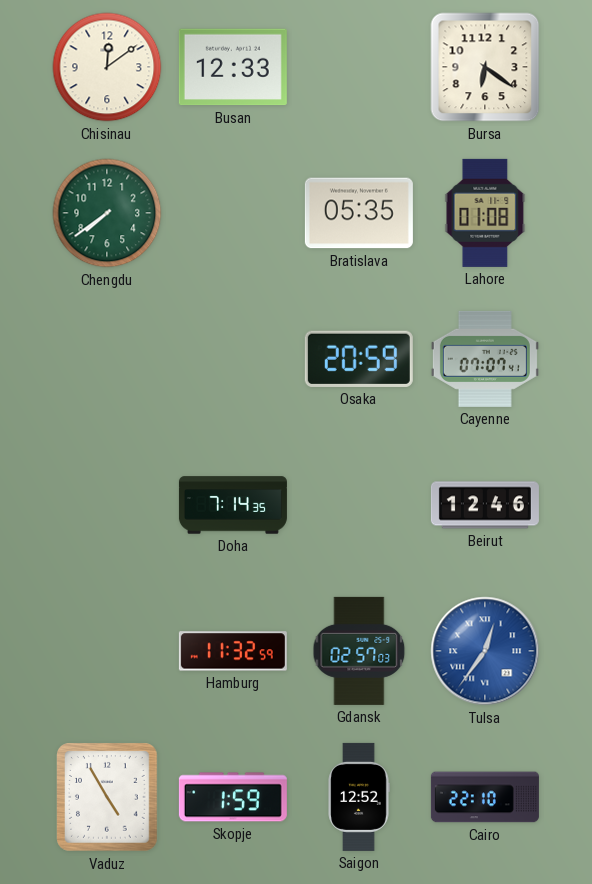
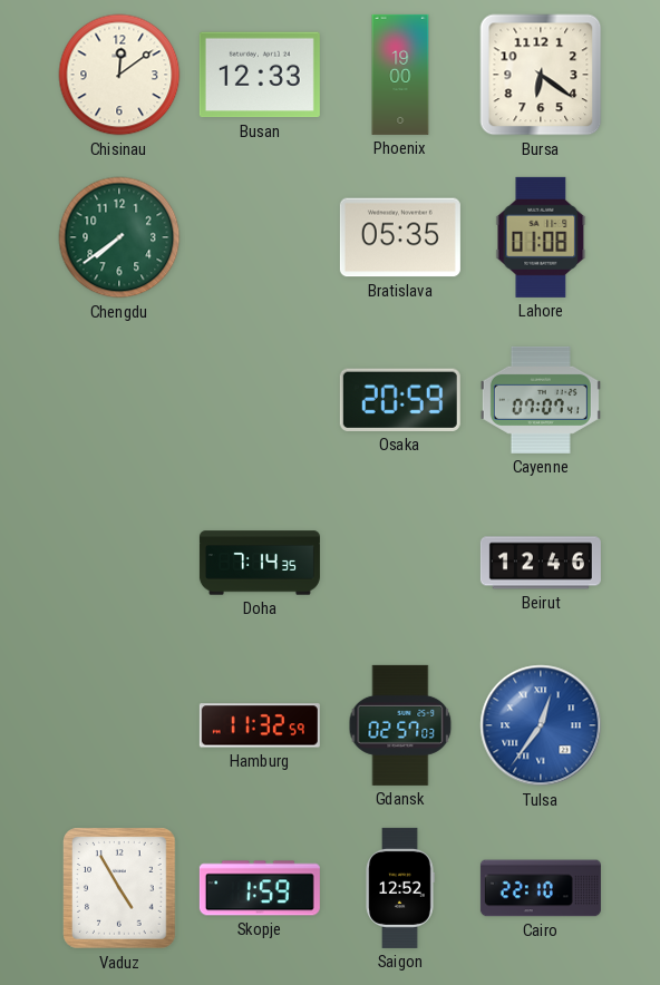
Phoenix: none -> 19:00
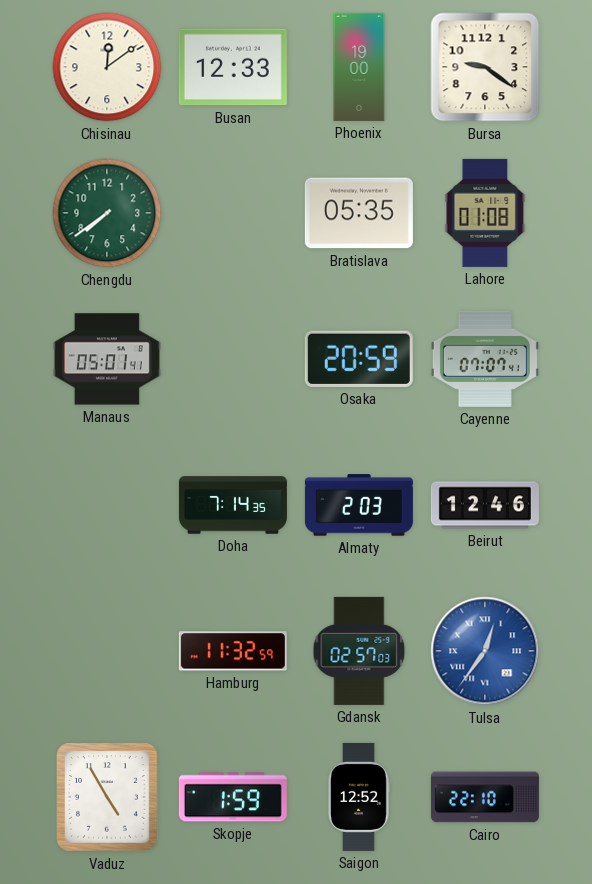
Bursa: 6:21 -> 9:21
Manaus: none -> 05:01
Almaty: none -> 2:03
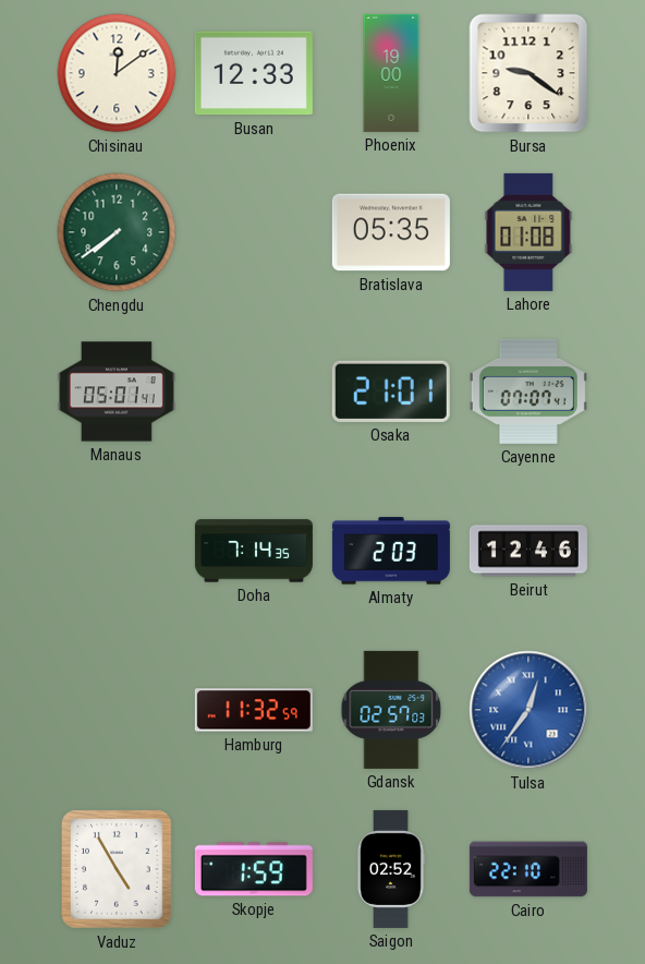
Osaka: 20:59 -> 21:01
Saigon: 12:52 -> 02:52
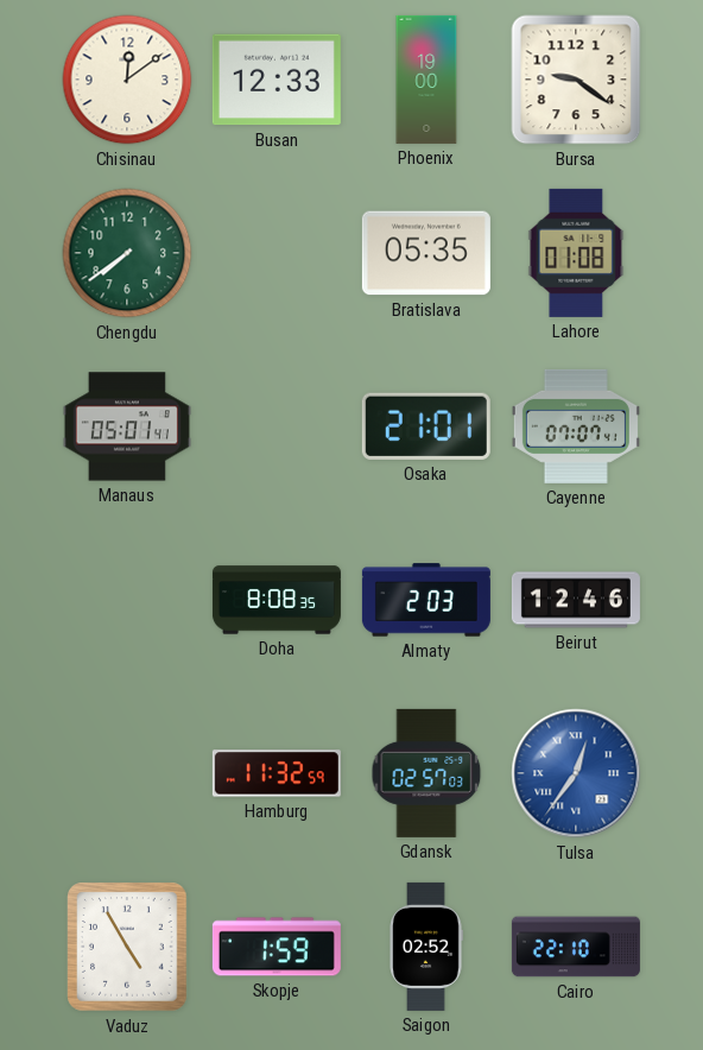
Doha: 7:14 -> 8:08
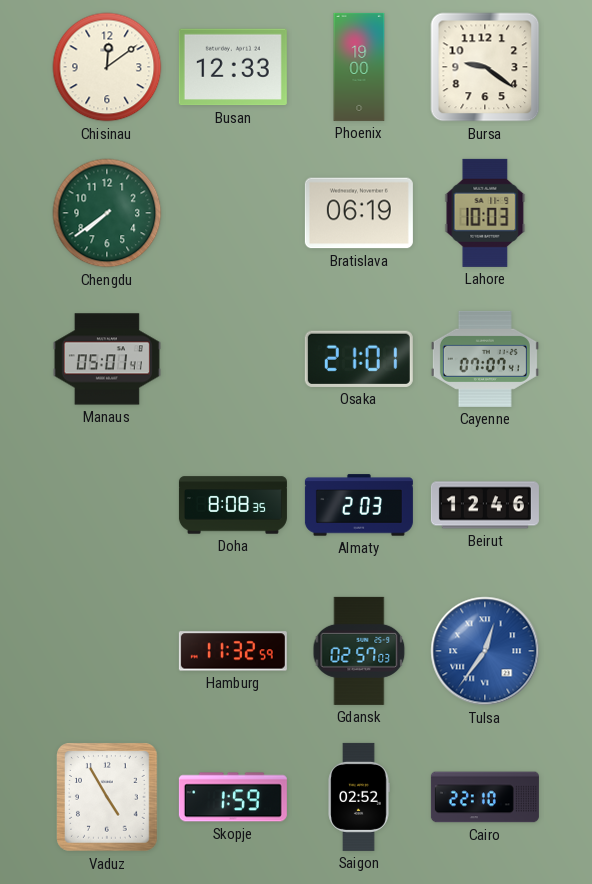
Bratislava: 05:35 -> 06:19
Lahore: 01:08 -> 10:03
